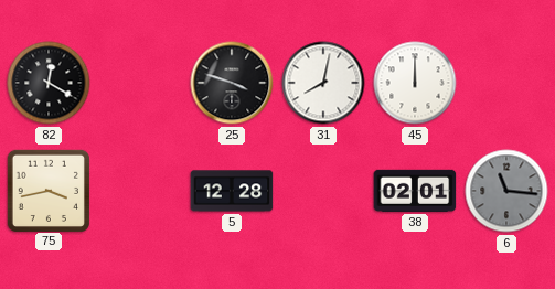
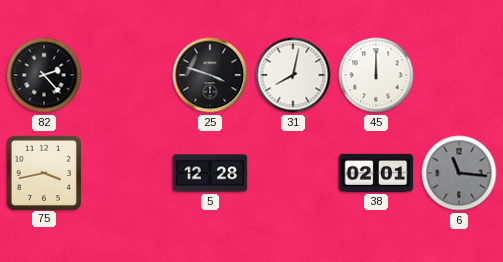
82: 12:20 -> 2:23
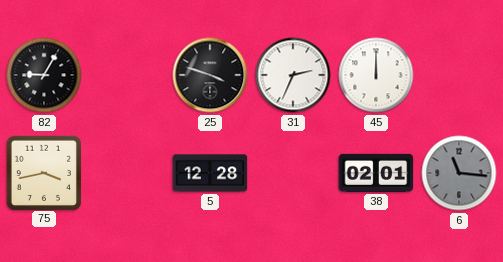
82: 2:23 -> 9:05
31: 8:02 -> 2:34
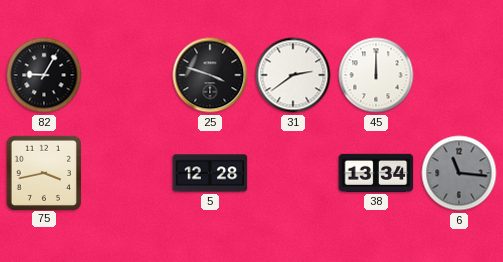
31: 2:34 -> 2:39
38: 02:01 -> 13:34
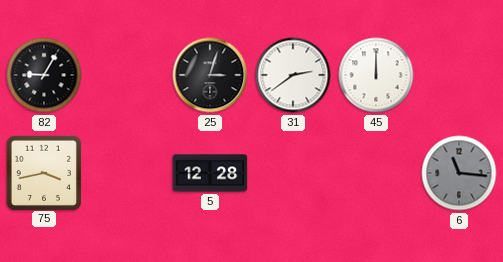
25: 3:48 -> 3:03
38: 13:34 -> none
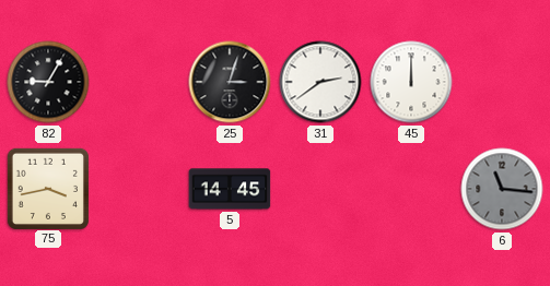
5: 12:28 -> 14:45
